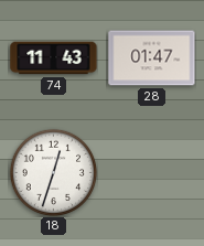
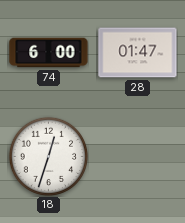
74: 11:43 -> 6:00
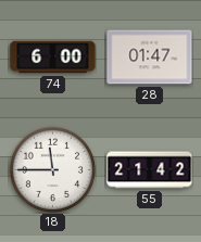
18: 12:33 -> 11:45
55: none -> 21:42
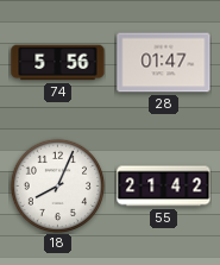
74: 6:00 -> 5:56
18: 11:45 -> 8:04
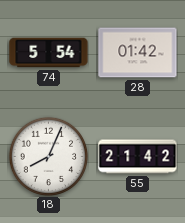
74: 5:56 -> 5:54
28: 01:47 -> 01:42
